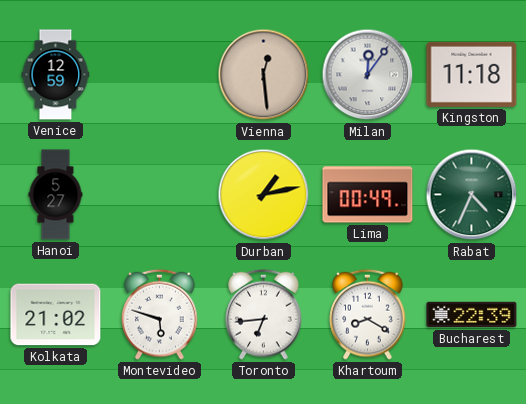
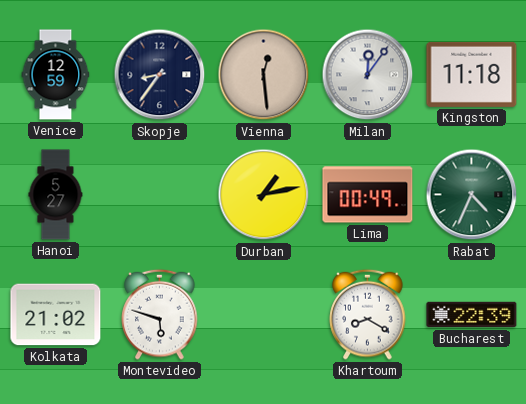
Skopje: none -> 8:36
Toronto: 6:44 -> none
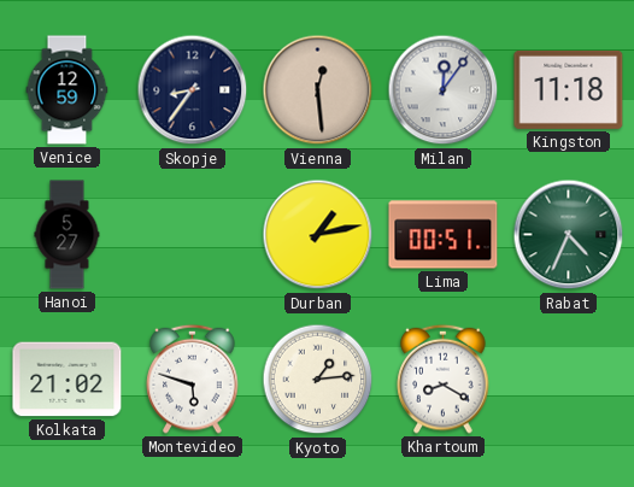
Lima: 00:49 -> 00:51
Kyoto: none -> 1:14
Bucharest: 22:39 -> none
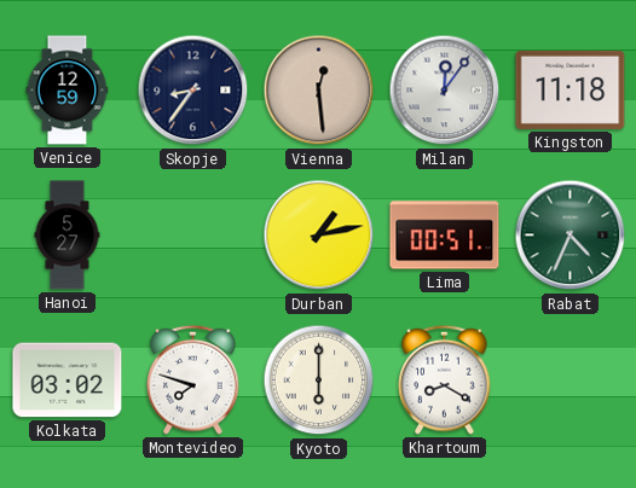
Kolkata: 21:02 -> 03:02
Montevideo: 5:48 -> 7:48
Kyoto: 1:14 -> 6:00
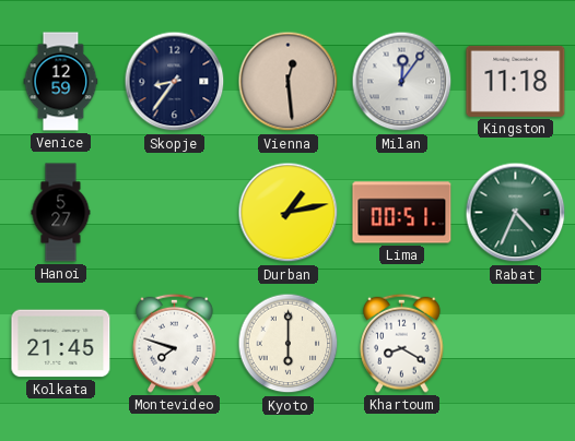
Kolkata: 03:02 -> 21:45
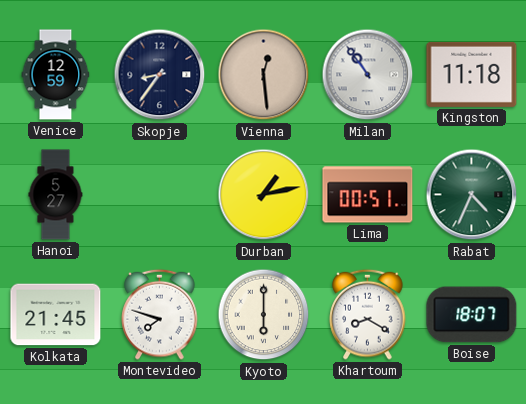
Milan: 12:06 -> 10:54
Boise: none -> 18:07
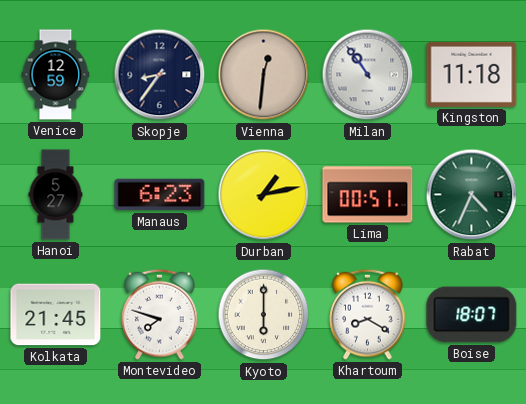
Vienna: 12:29 -> 12:31
Manaus: none -> 6:23
